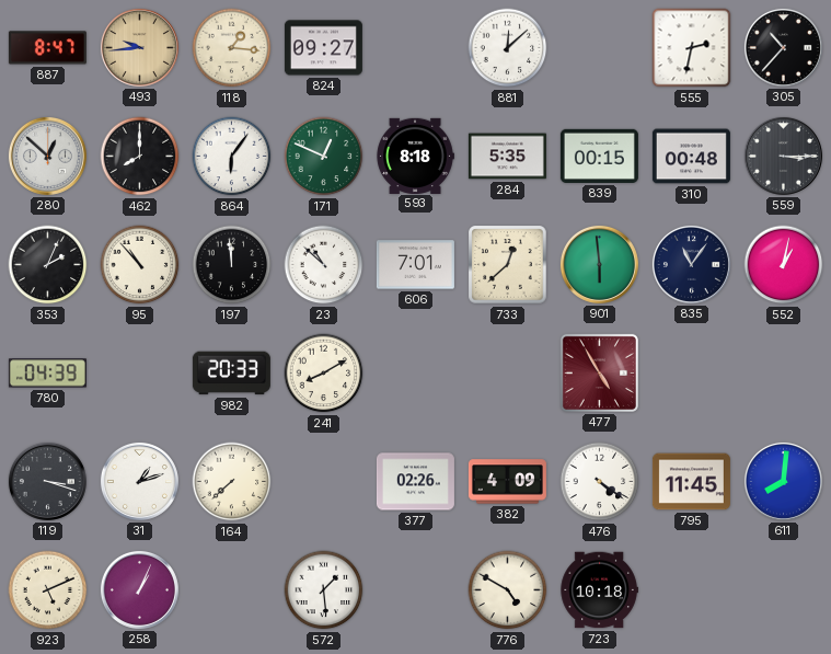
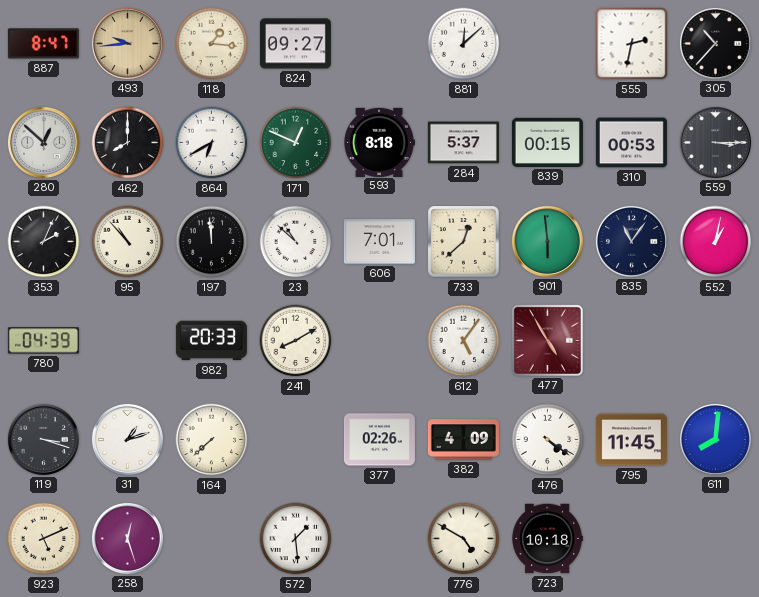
864: 6:06 -> 6:40
284: 5:35 -> 5:37
310: 00:48 -> 00:53
612: none -> 5:06
258: 1:04 -> 12:27
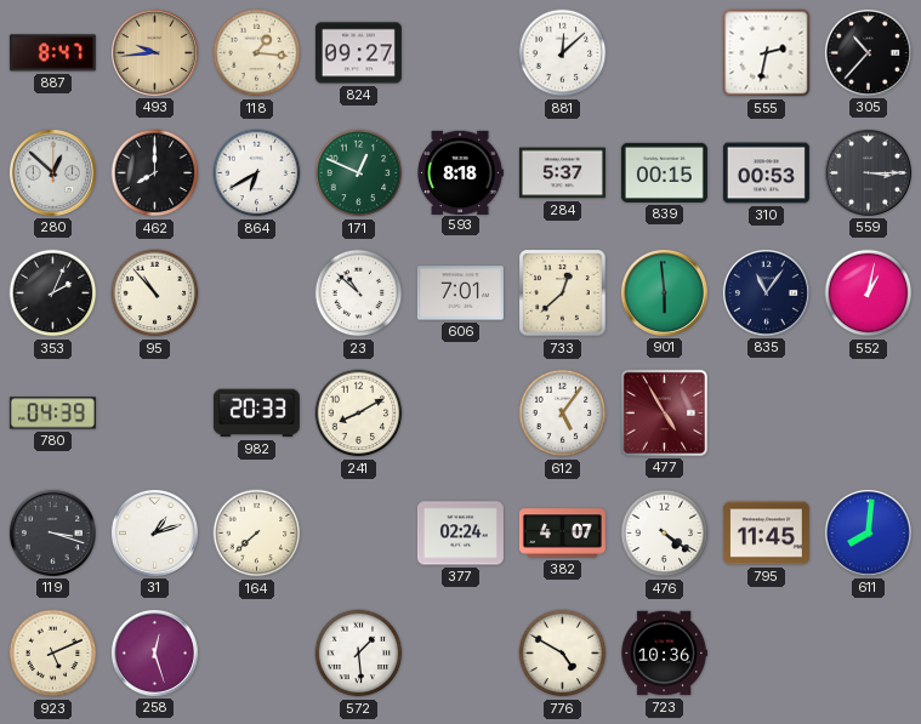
197: 11:59 -> none
377: 02:26 -> 02:24
382: 4:09 -> 4:07
723: 10:18 -> 10:36
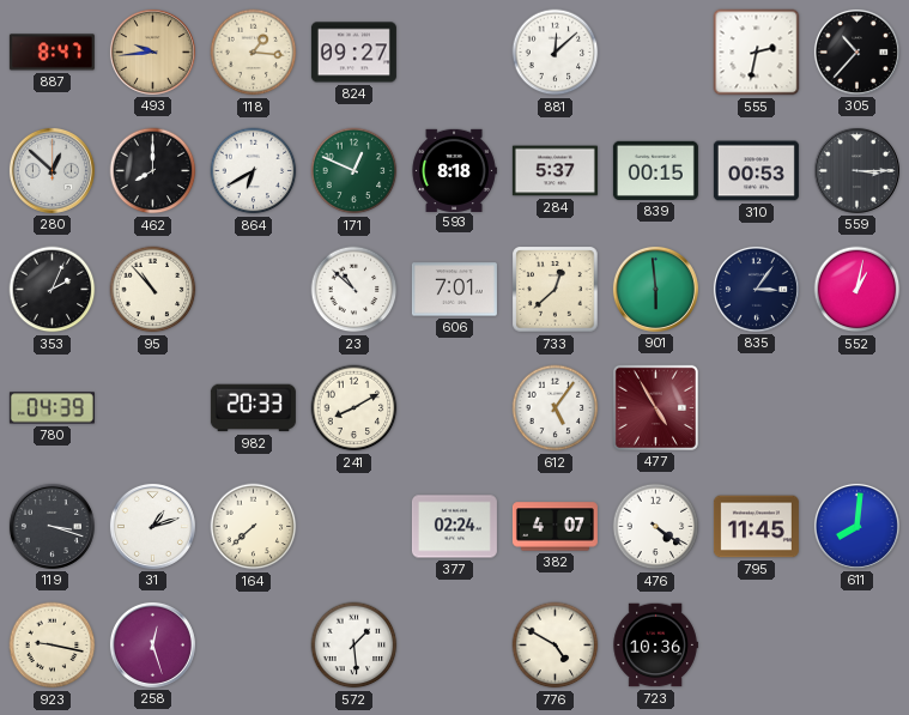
835: 11:06 -> 3:06
923: 5:11 -> 9:17
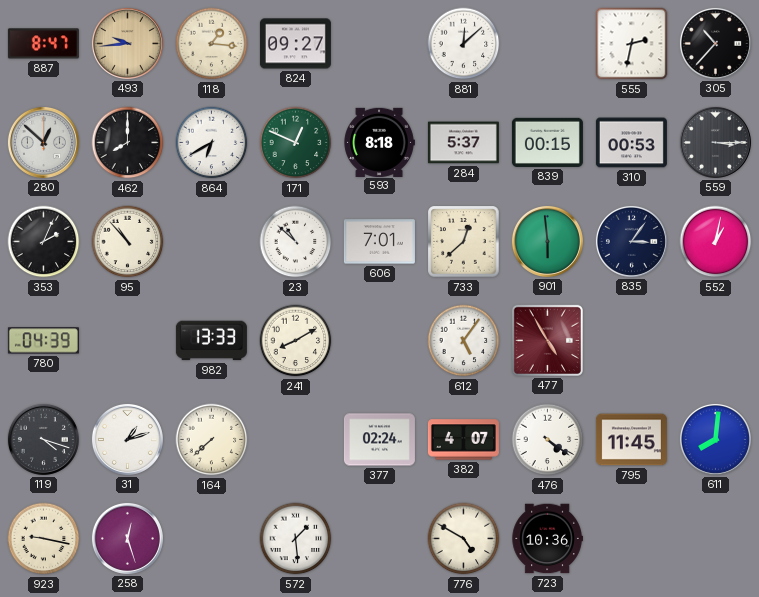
982: 20:33 -> 13:33
119: 3:18 -> 4:18
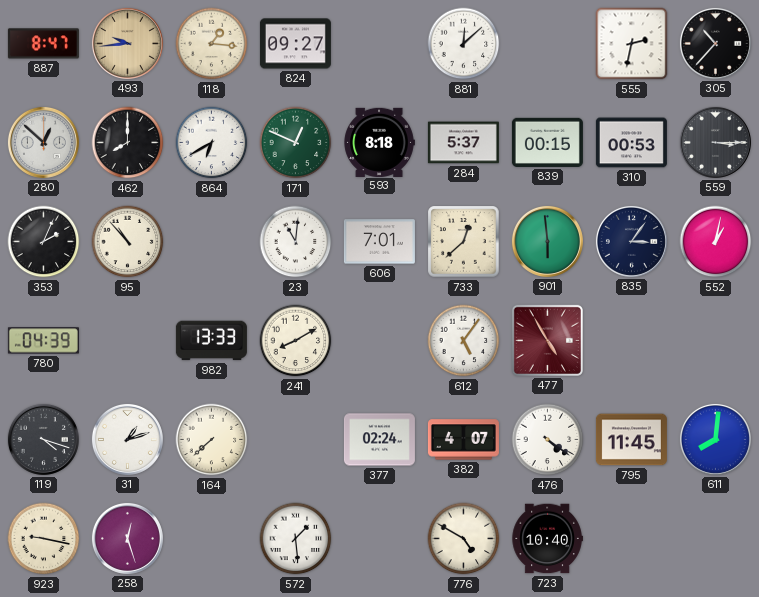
23: 10:52 -> 11:01
723: 10:36 -> 10:40
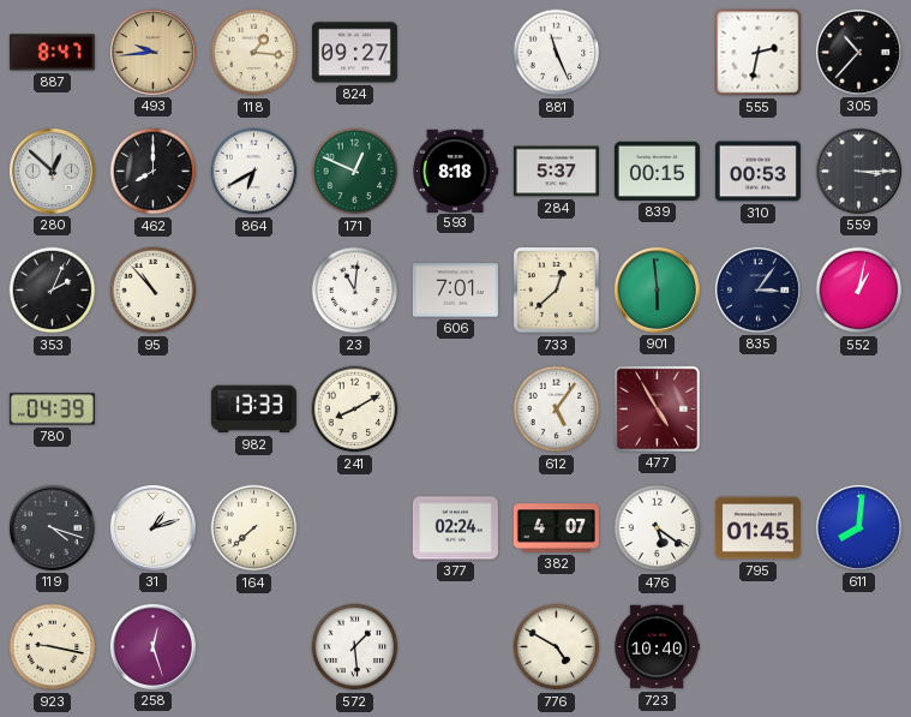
881: 12:08 -> 11:26
476: 4:21 -> 5:21
795: 11:45 -> 01:45
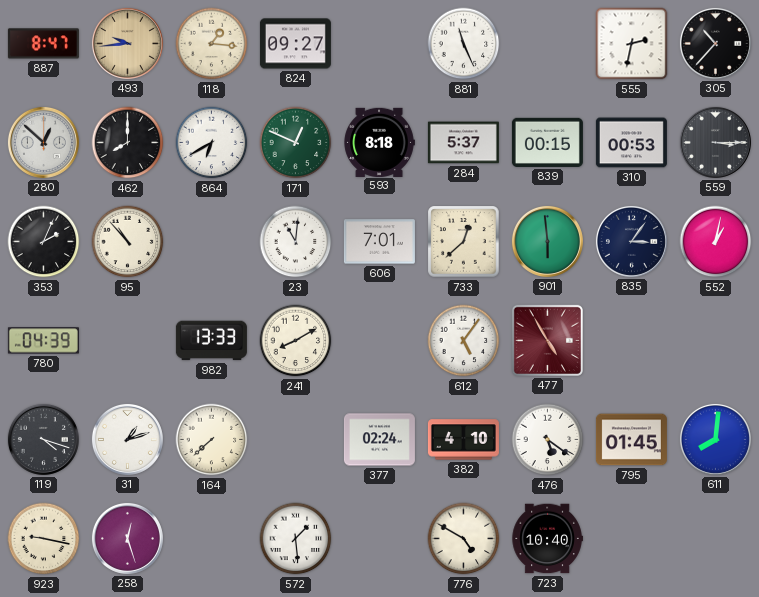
382: 4:07 -> 4:10
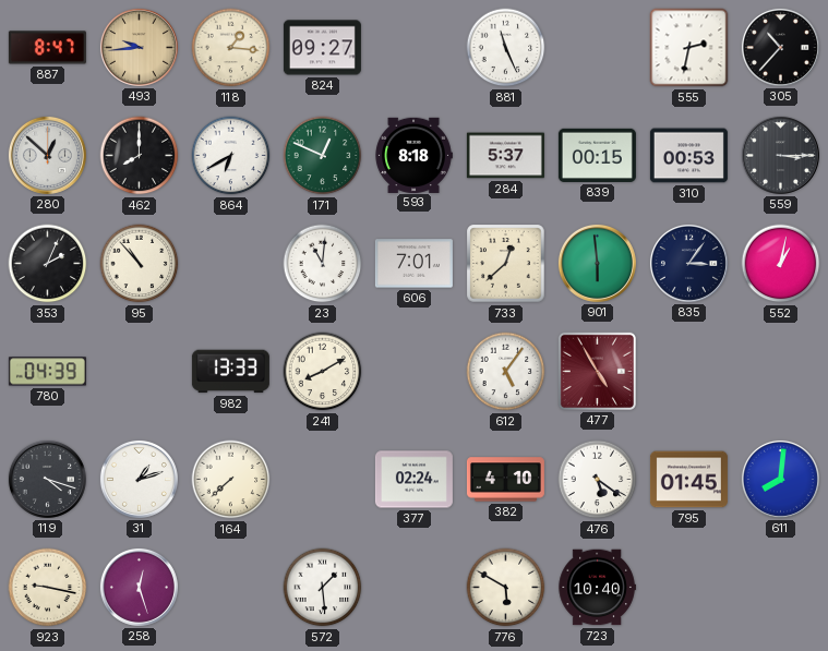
776: 4:50 -> 5:50
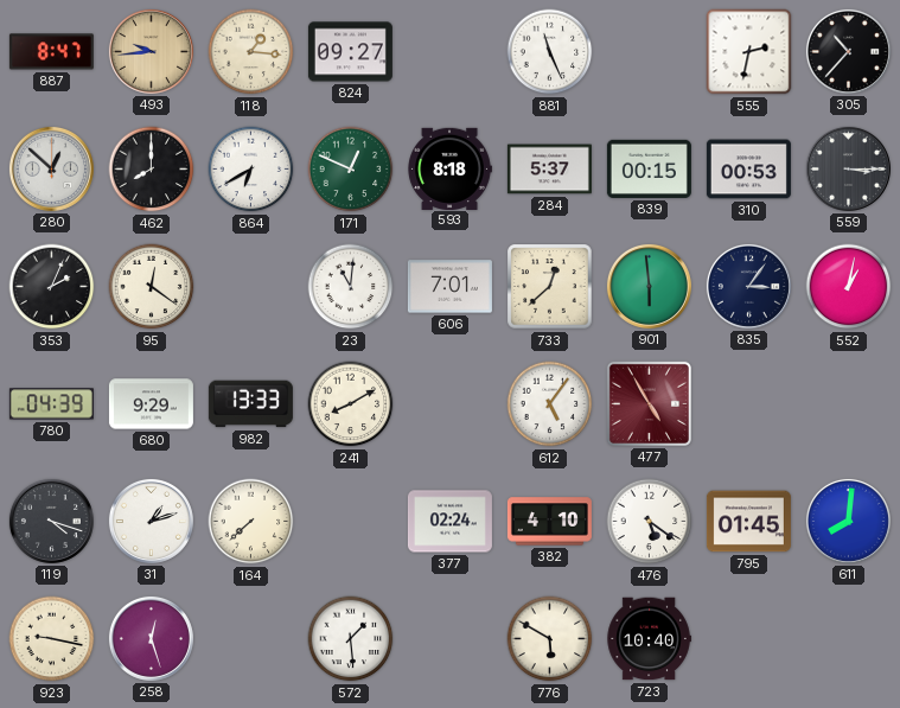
95: 10:53 -> 12:21
680: none -> 9:29
